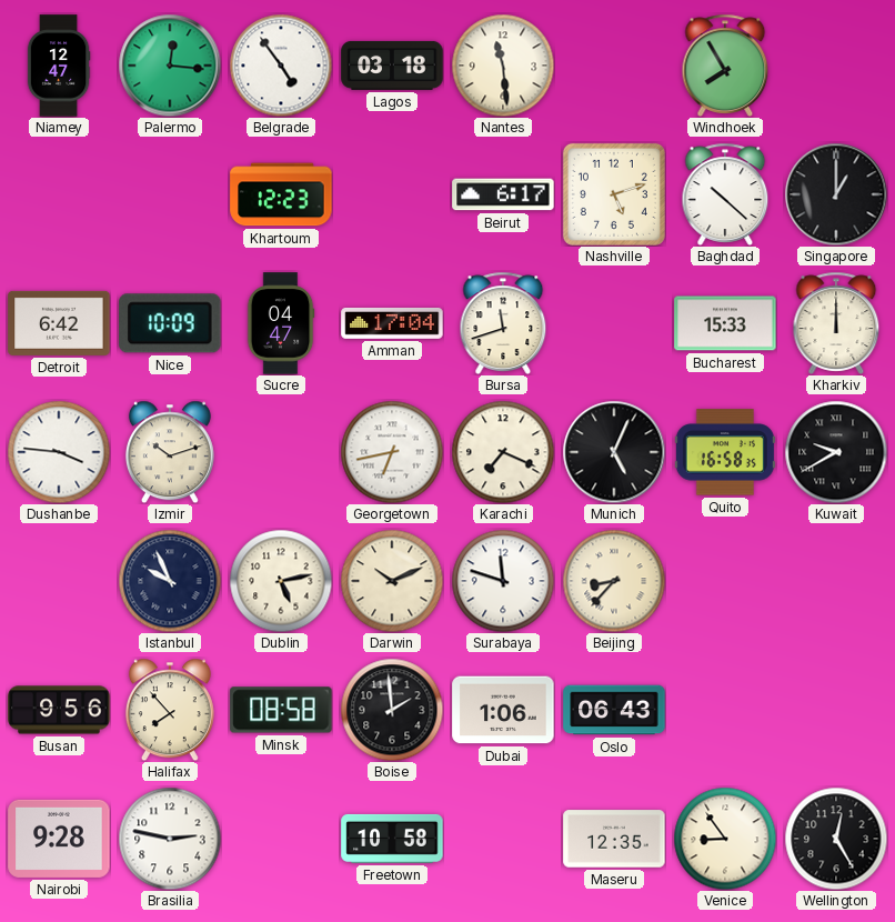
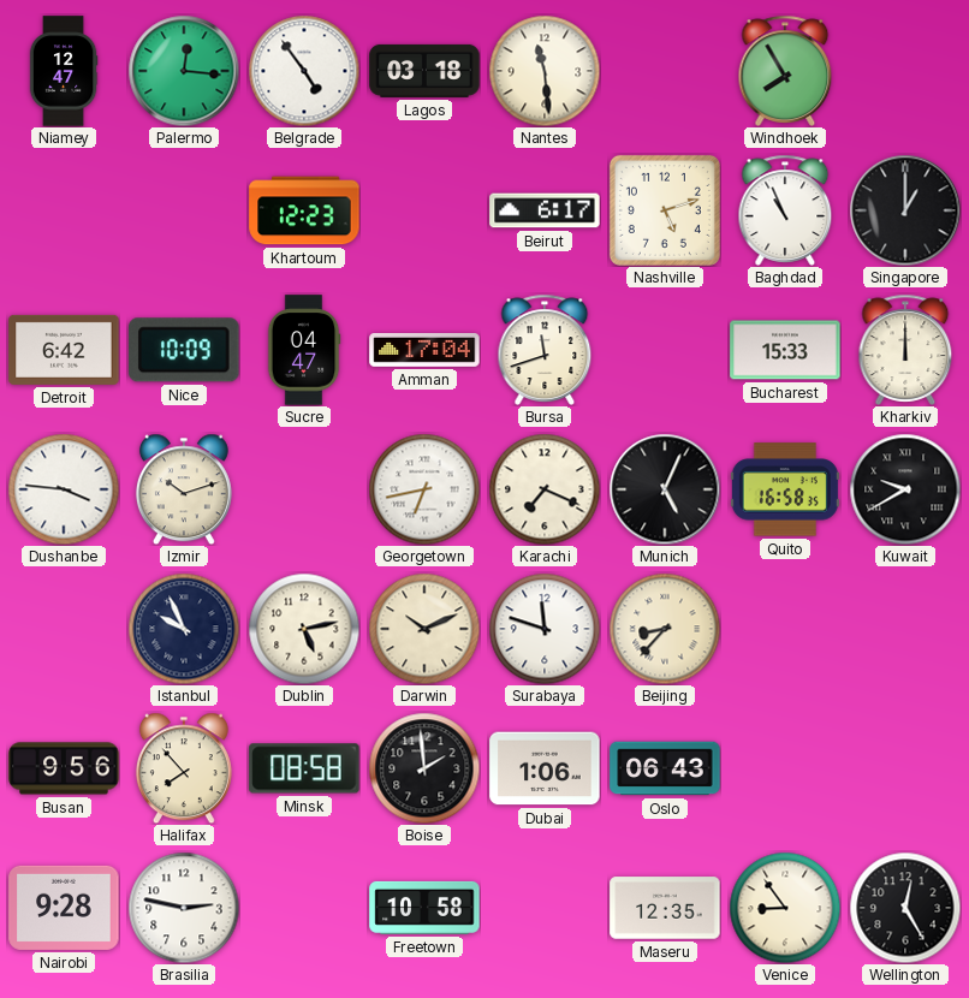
Baghdad: 10:22 -> 10:56
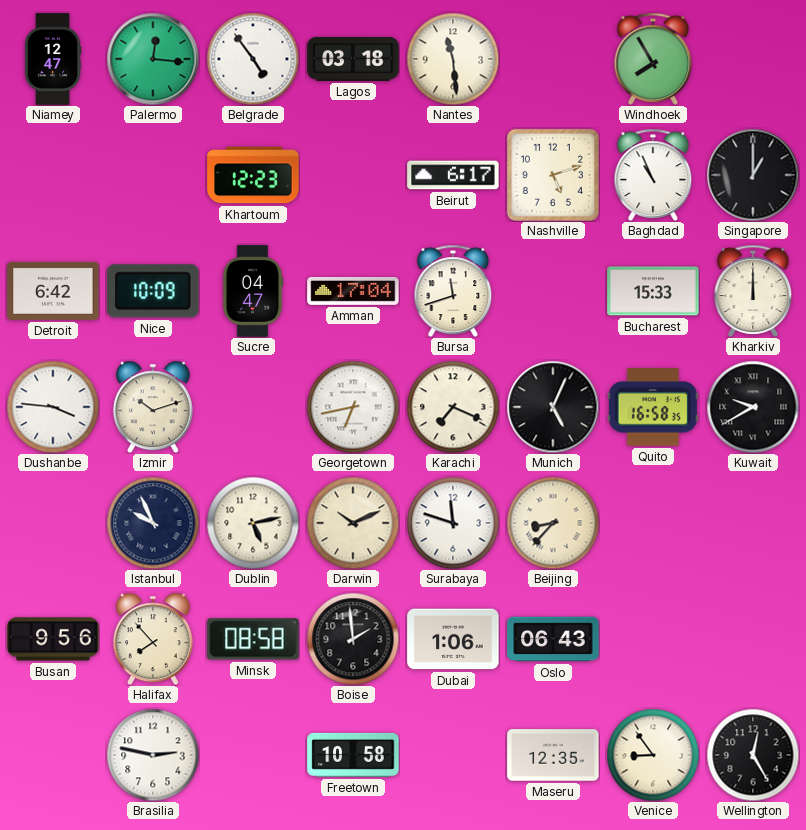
Nairobi: 9:28 -> none
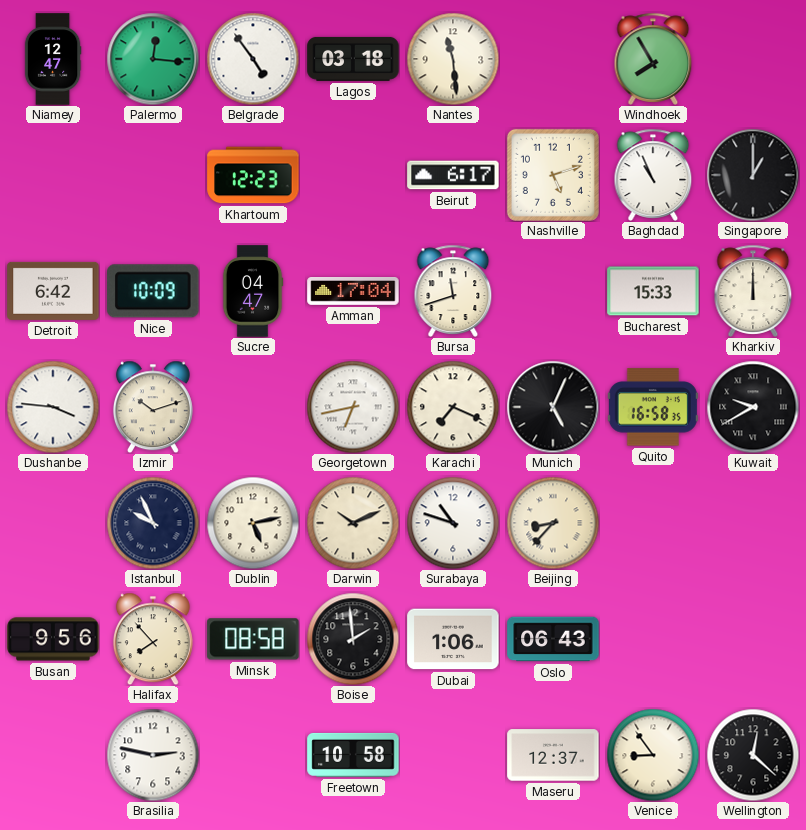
Surabaya: 11:48 -> 10:48
Maseru: 12:35 -> 12:37
Wellington: 12:25 -> 12:22
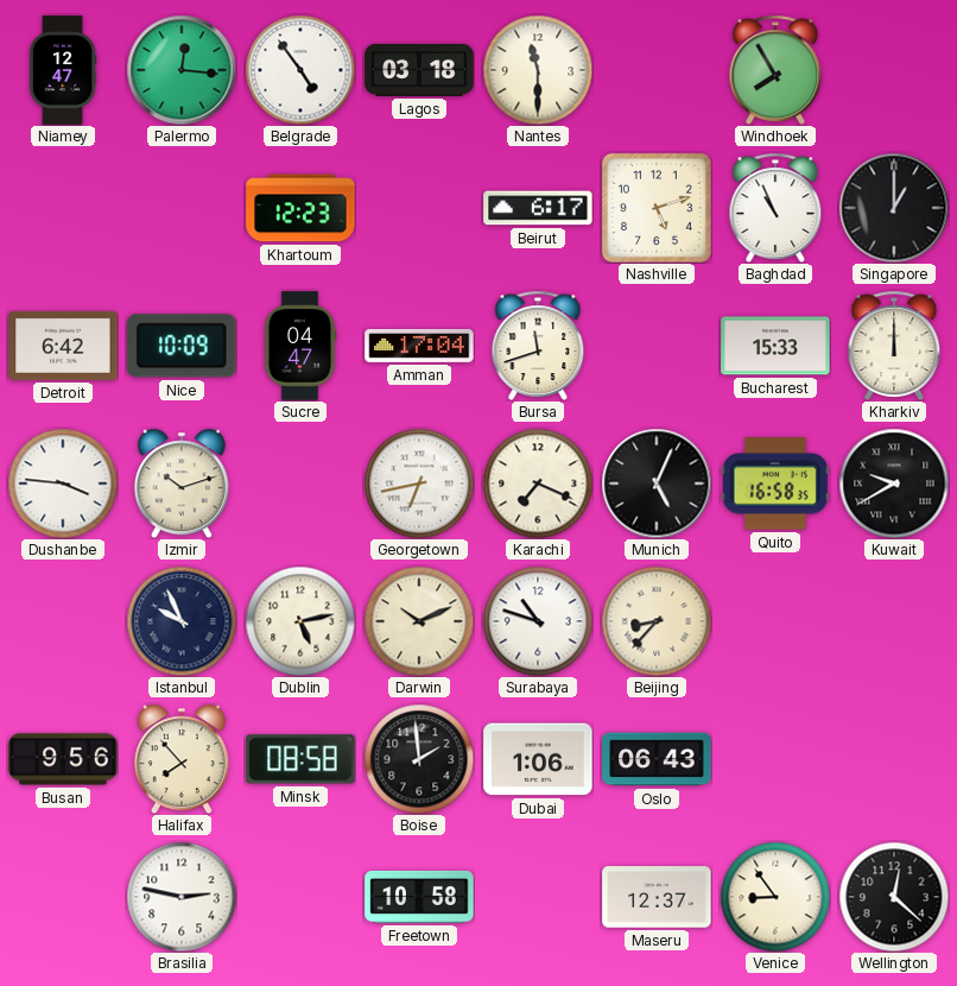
Nantes: 11:29 -> 11:30
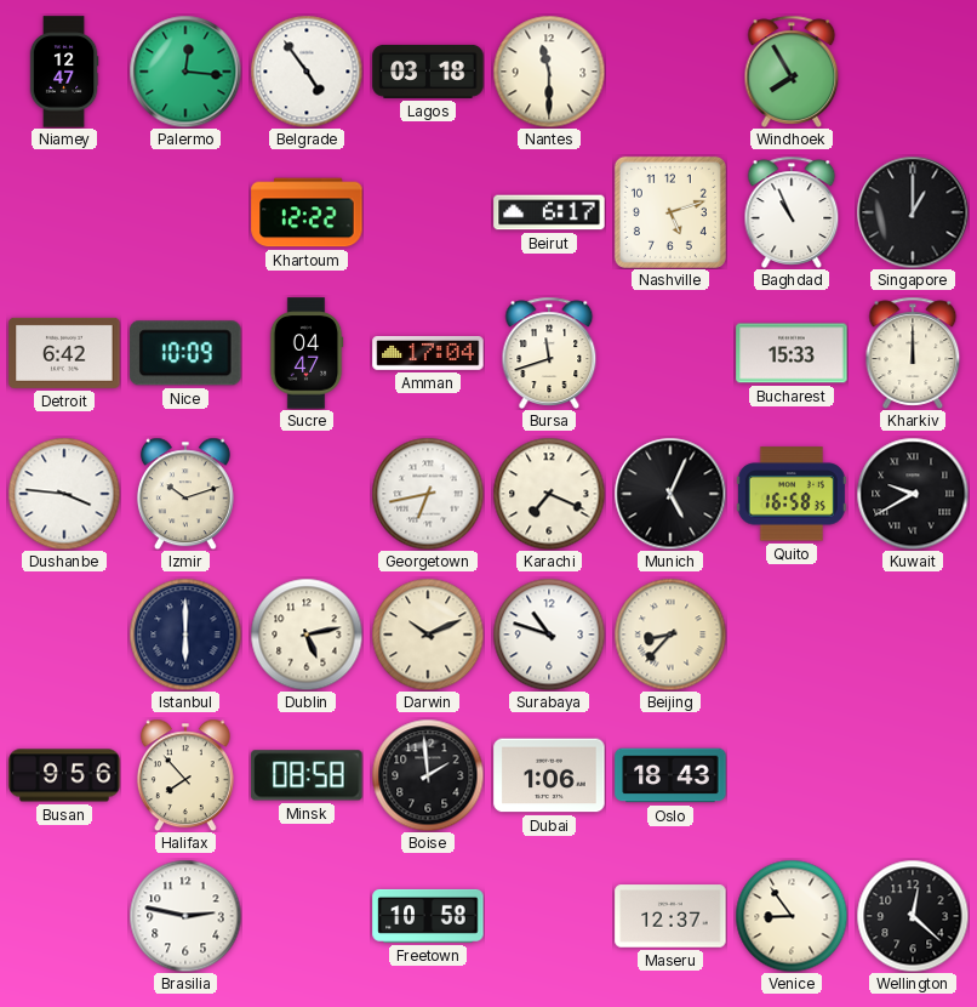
Khartoum: 12:23 -> 12:22
Istanbul: 9:56 -> 6:00
Oslo: 06:43 -> 18:43
